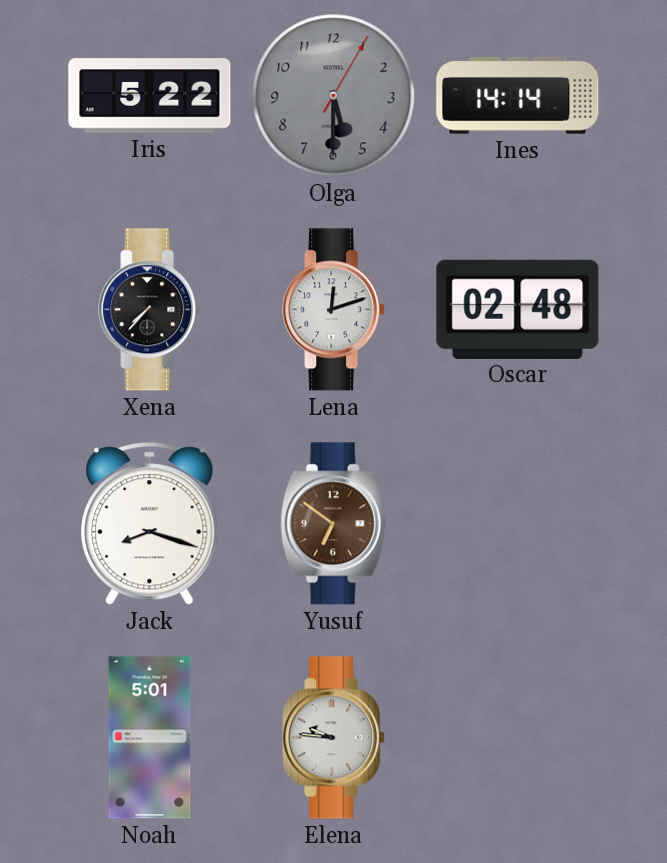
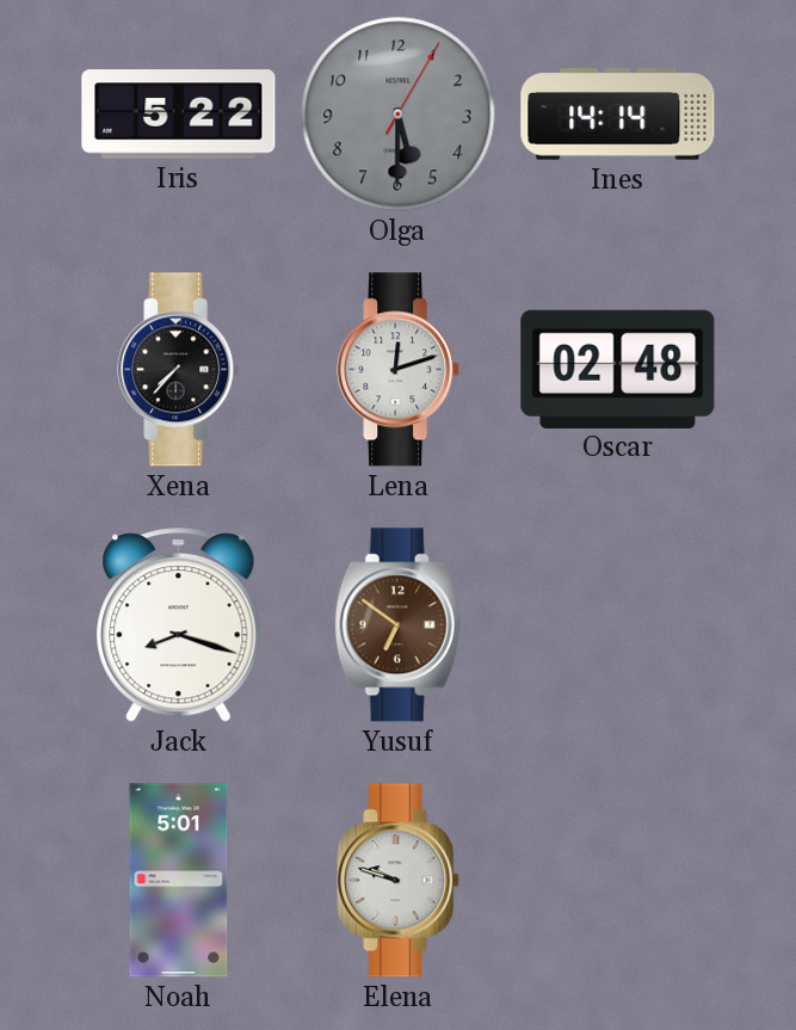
Elena: 9:46 -> 9:48
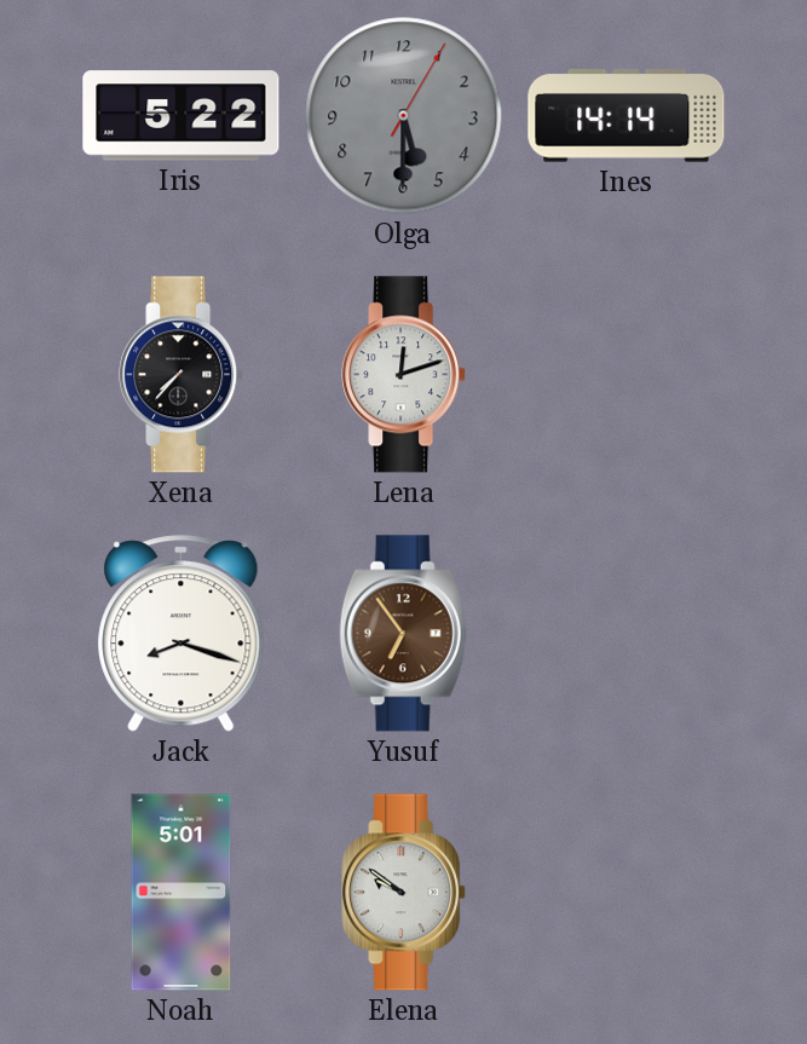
Oscar: 02:48 -> none
Yusuf: 6:51 -> 6:54
Elena: 9:48 -> 9:51
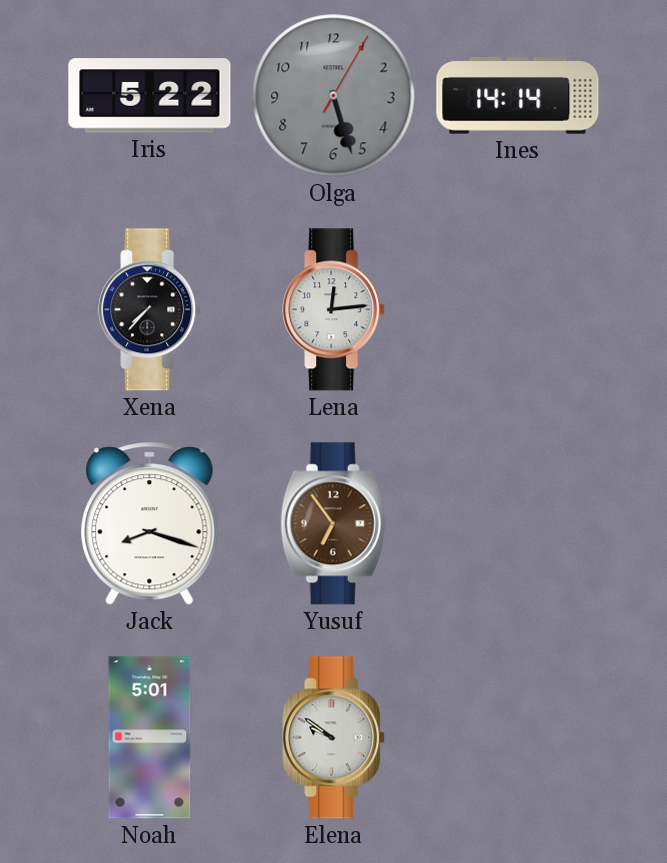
Olga: 5:30 -> 5:27
Lena: 12:12 -> 12:14
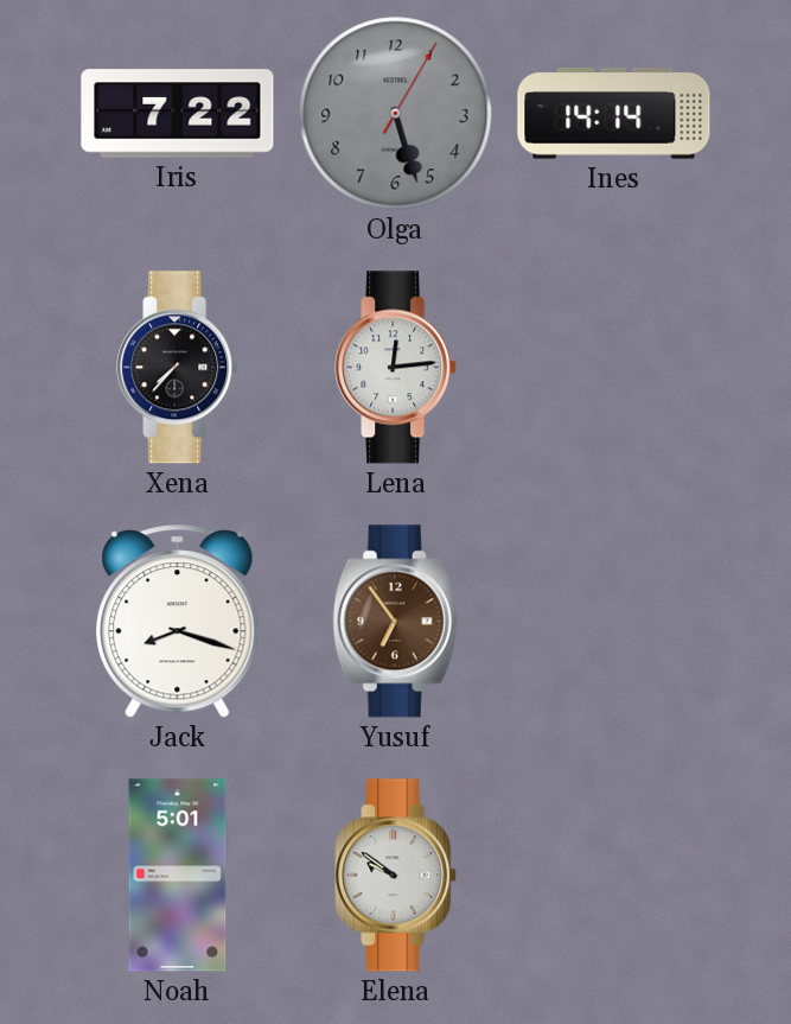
Iris: 5:22 -> 7:22
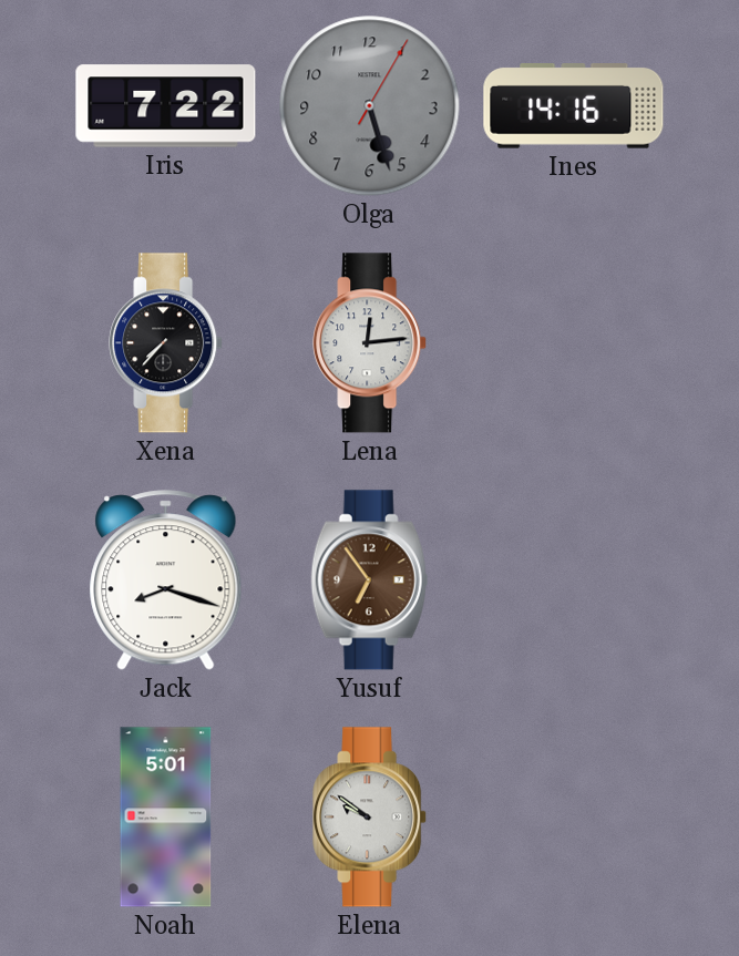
Ines: 14:14 -> 14:16
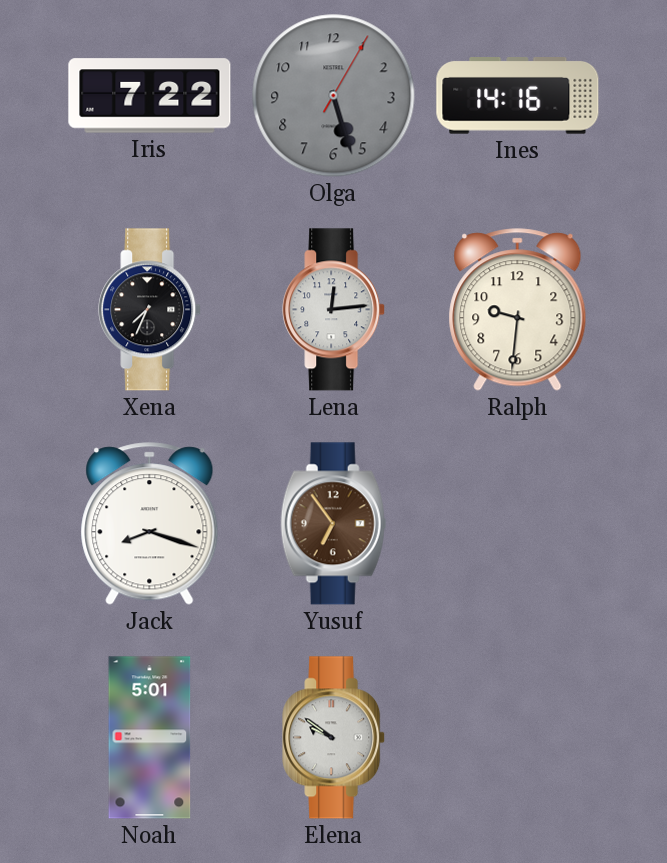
Xena: 7:37 -> 7:34
Ralph: none -> 9:31
